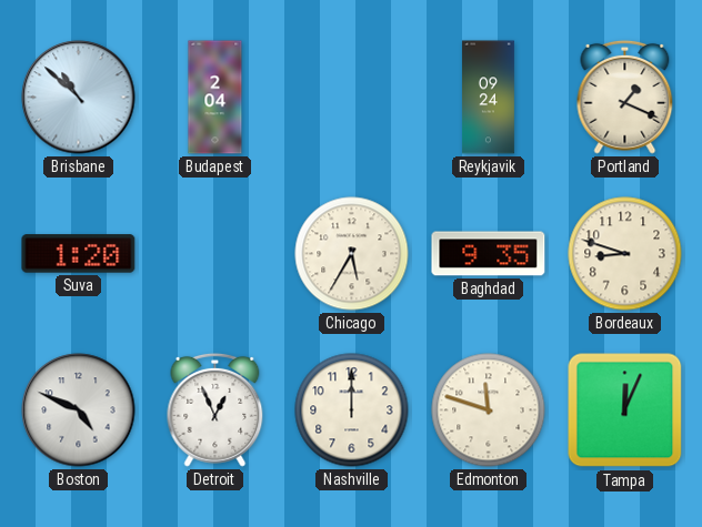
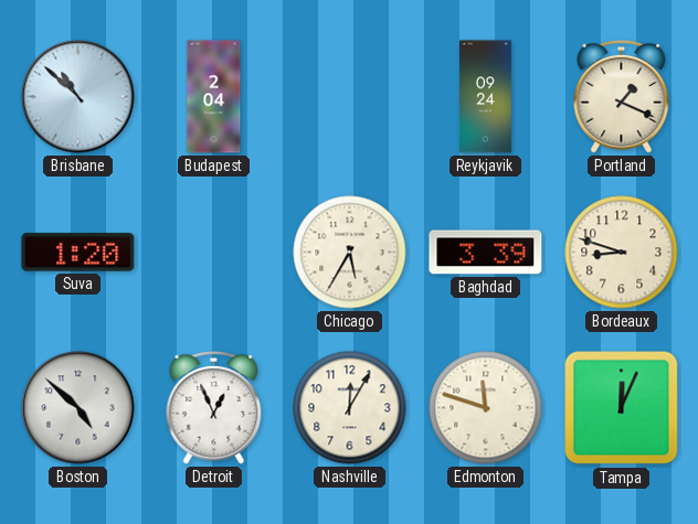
Baghdad: 9:35 -> 3:39
Boston: 4:49 -> 4:52
Nashville: 12:00 -> 12:05
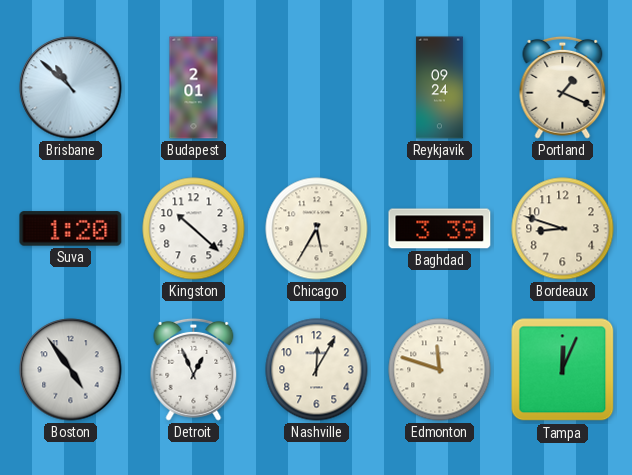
Budapest: 2:04 -> 2:01
Kingston: none -> 10:22
Boston: 4:52 -> 4:54
